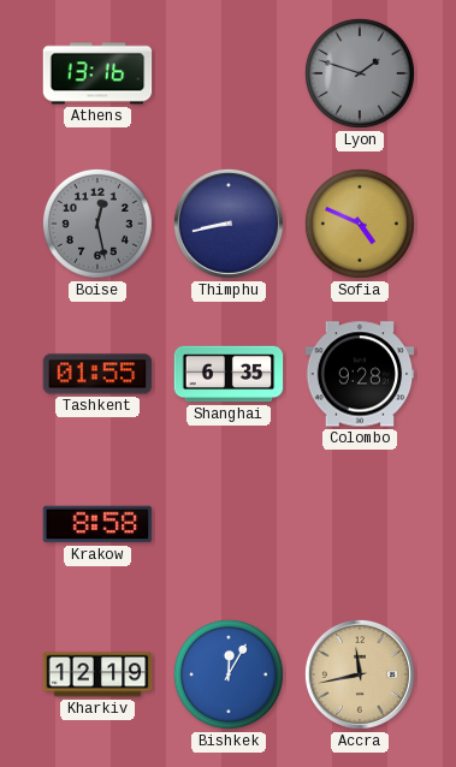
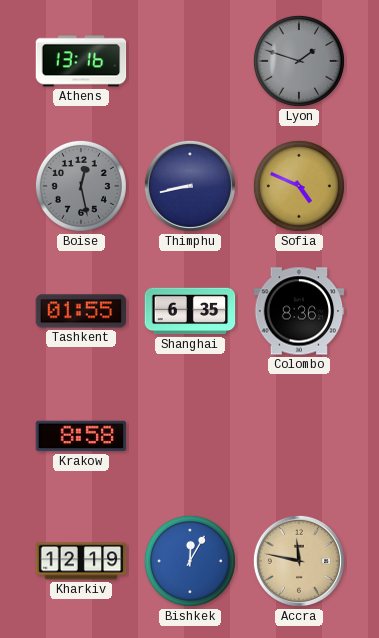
Colombo: 9:28 -> 8:36
Accra: 11:43 -> 11:47
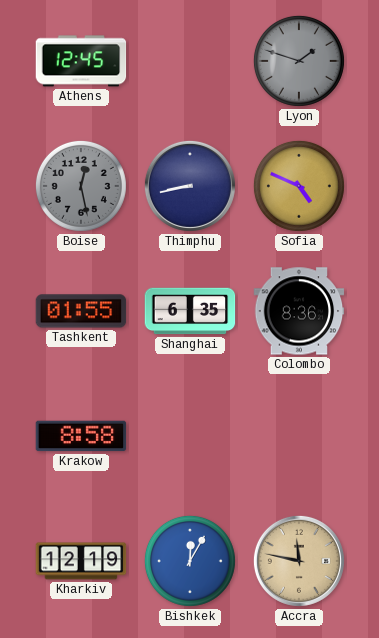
Athens: 13:16 -> 12:45
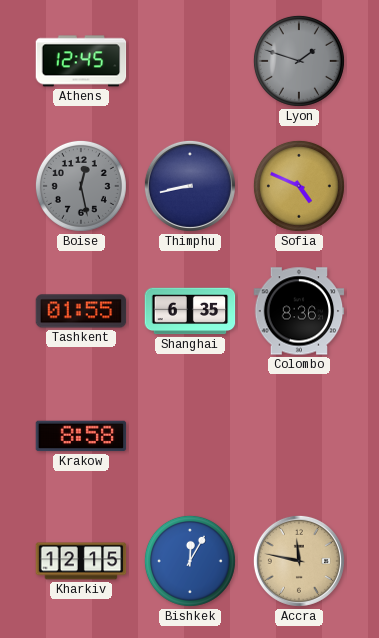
Kharkiv: 12:19 -> 12:15
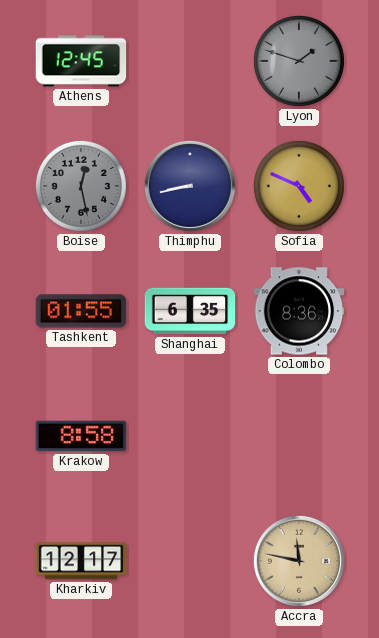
Kharkiv: 12:15 -> 12:17
Bishkek: 12:05 -> none
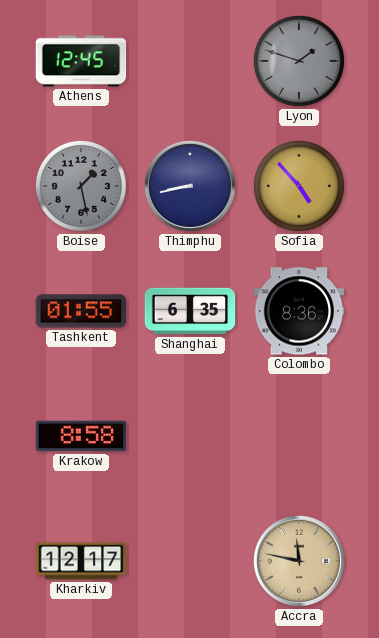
Boise: 12:28 -> 1:28
Sofia: 4:49 -> 4:53
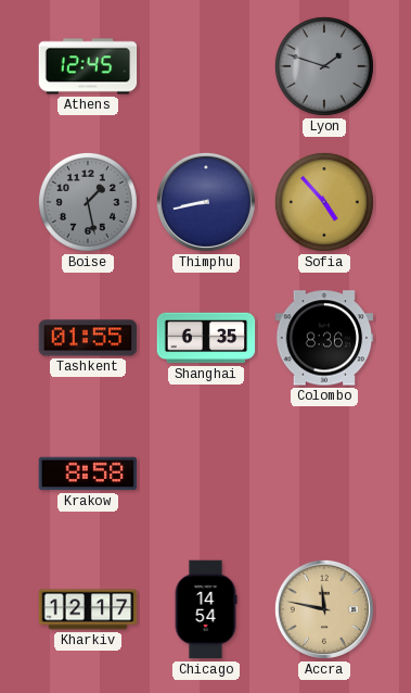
Chicago: none -> 14:54
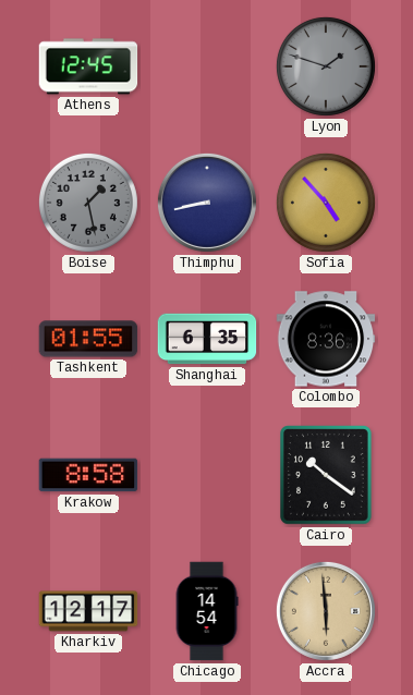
Cairo: none -> 10:21
Accra: 11:47 -> 5:59
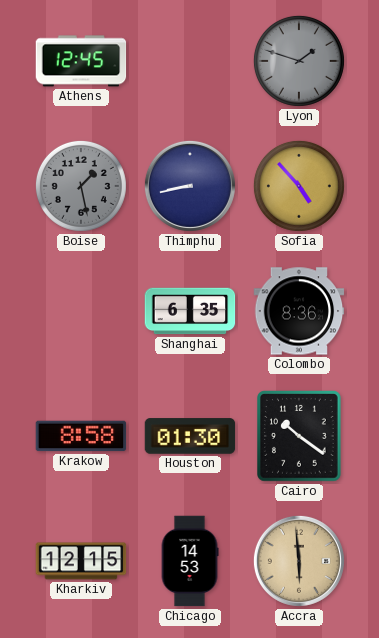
Tashkent: 01:55 -> none
Houston: none -> 01:30
Kharkiv: 12:17 -> 12:15
Chicago: 14:54 -> 14:53
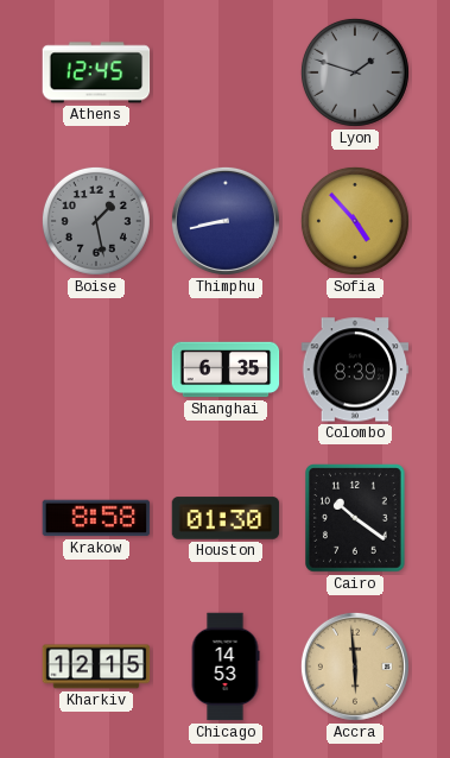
Colombo: 8:36 -> 8:39
